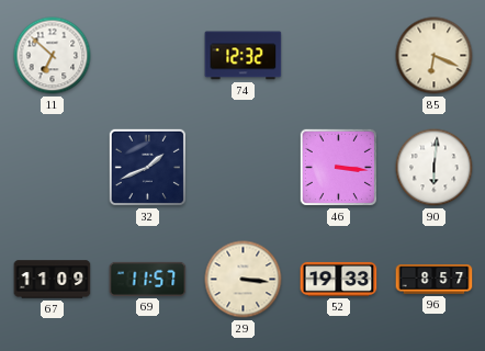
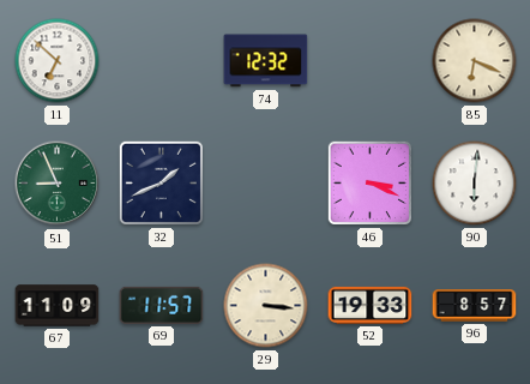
51: none -> 8:56
46: 3:16 -> 3:19
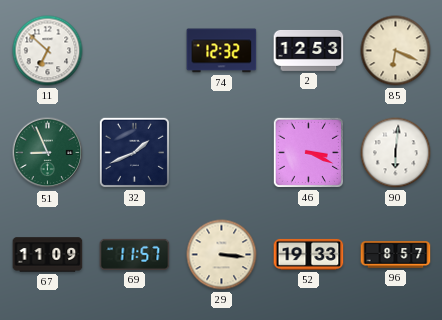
2: none -> 12:53
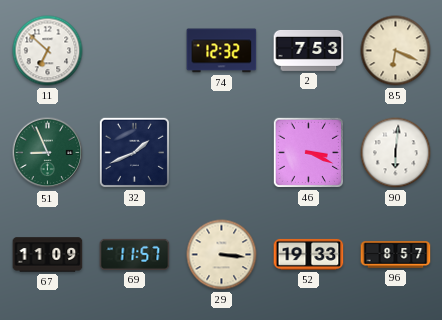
2: 12:53 -> 7:53
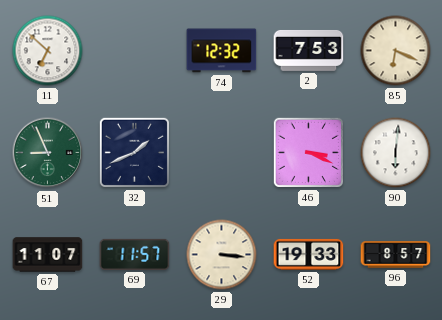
67: 11:09 -> 11:07
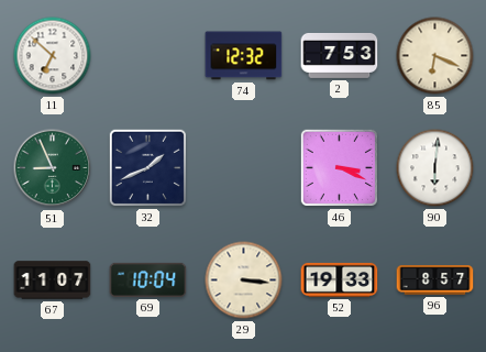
69: 11:57 -> 10:04
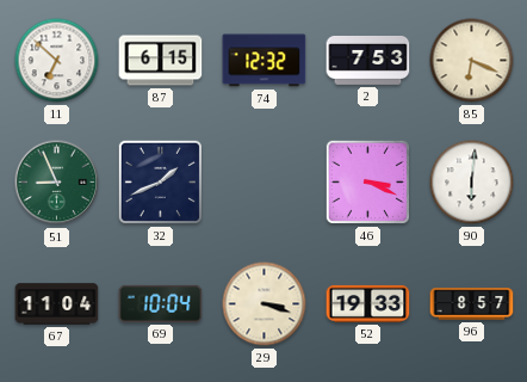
87: none -> 6:15
67: 11:07 -> 11:04
29: 3:16 -> 3:18
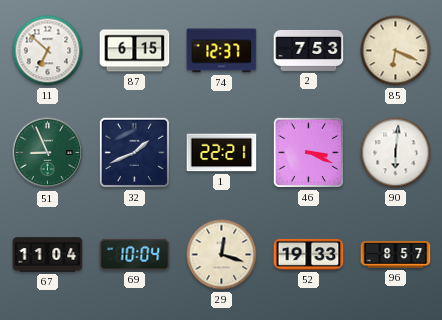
74: 12:32 -> 12:37
1: none -> 22:21
29: 3:18 -> 12:18
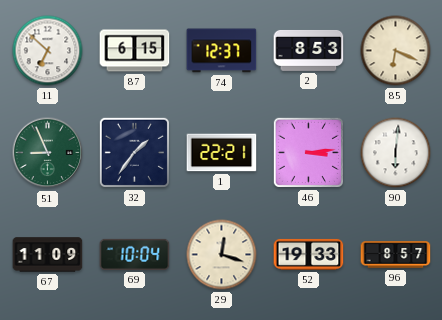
2: 7:53 -> 8:53
32: 1:41 -> 1:36
46: 3:19 -> 3:14
67: 11:04 -> 11:09
